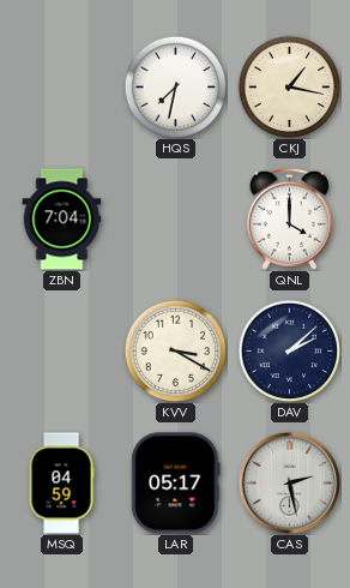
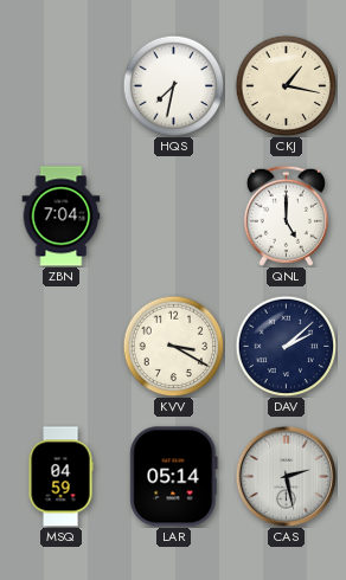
QNL: 4:00 -> 5:00
LAR: 05:17 -> 05:14
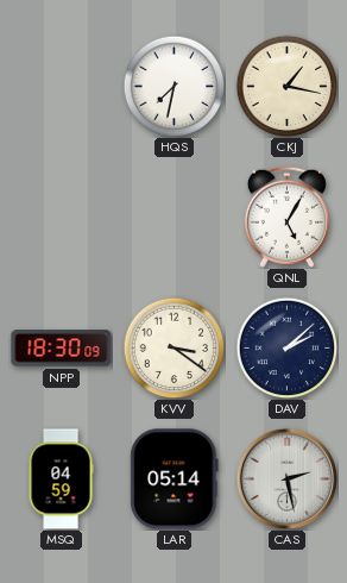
ZBN: 7:04 -> none
QNL: 5:00 -> 5:05
NPP: none -> 18:30
KVV: 3:20 -> 3:21
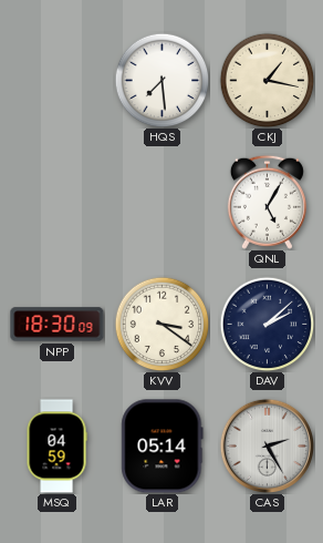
HQS: 7:32 -> 7:29
CAS: 2:28 -> 2:25
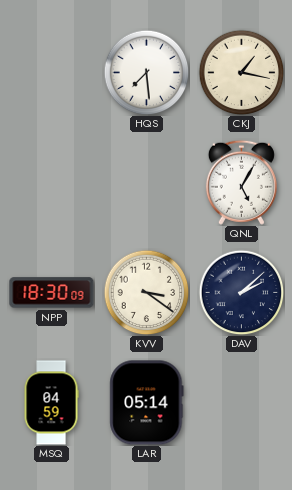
CAS: 2:25 -> none
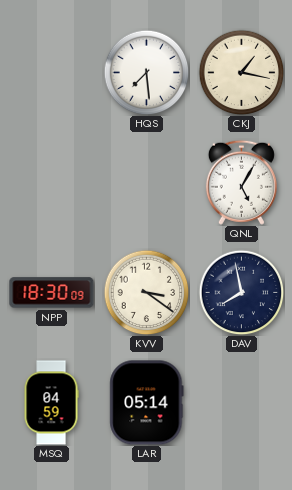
DAV: 2:08 -> 7:58
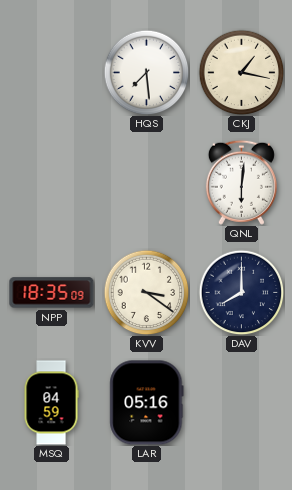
QNL: 5:05 -> 6:01
NPP: 18:30 -> 18:35
DAV: 7:58 -> 8:00
LAR: 05:14 -> 05:16
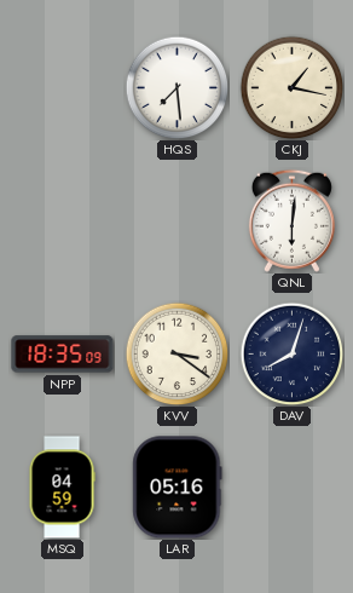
DAV: 8:00 -> 8:03
